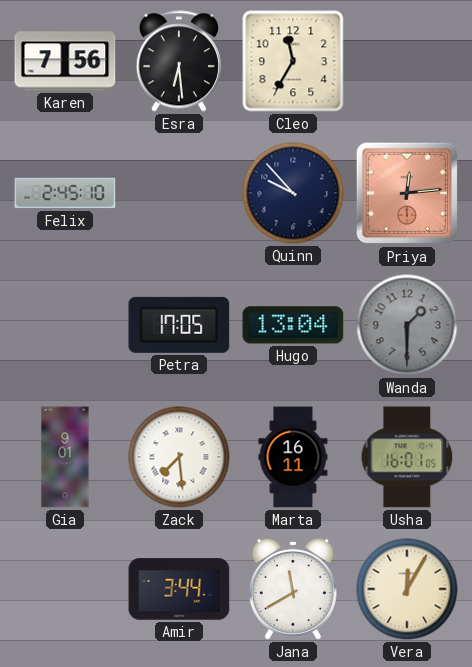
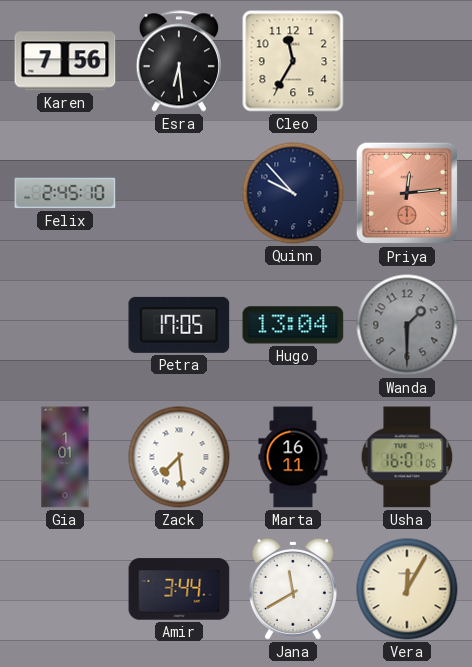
Gia: 9:01 -> 1:01
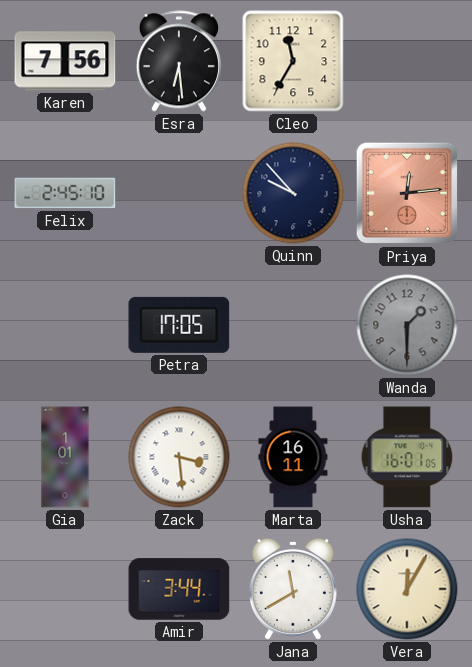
Hugo: 13:04 -> none
Zack: 7:29 -> 3:29
